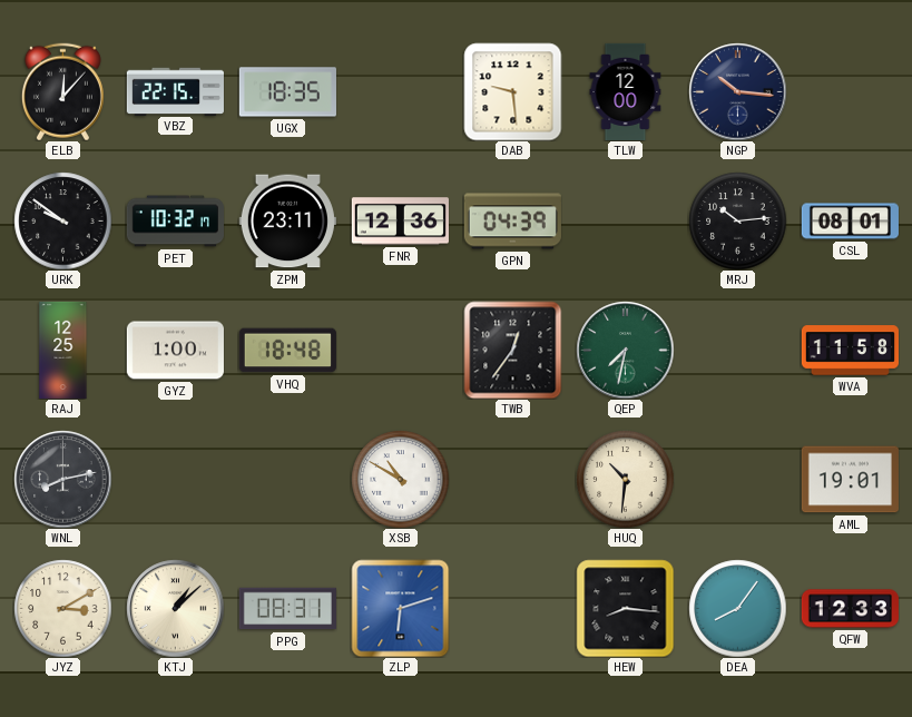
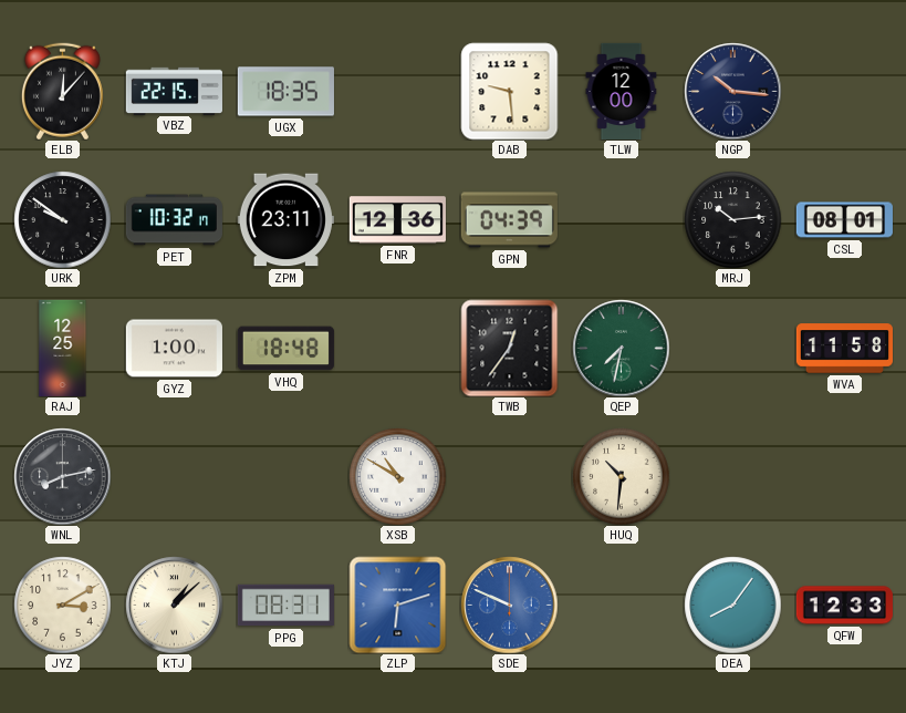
AML: 19:01 -> none
SDE: none -> 9:49
HEW: 8:16 -> none
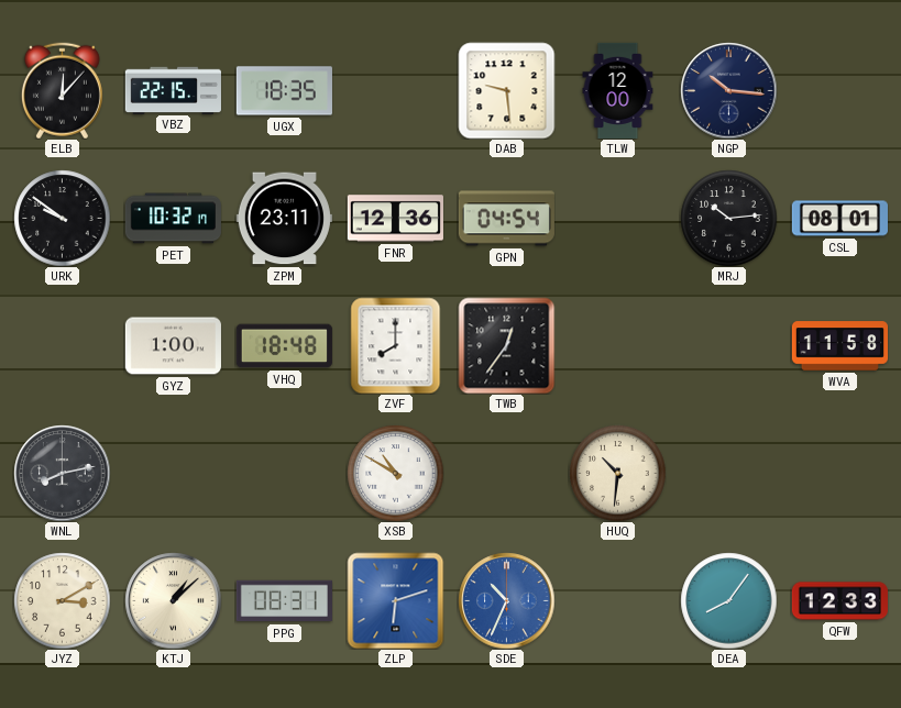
GPN: 04:39 -> 04:54
RAJ: 12:25 -> none
ZVF: none -> 8:00
QEP: 7:32 -> none
SDE: 9:49 -> 10:34
